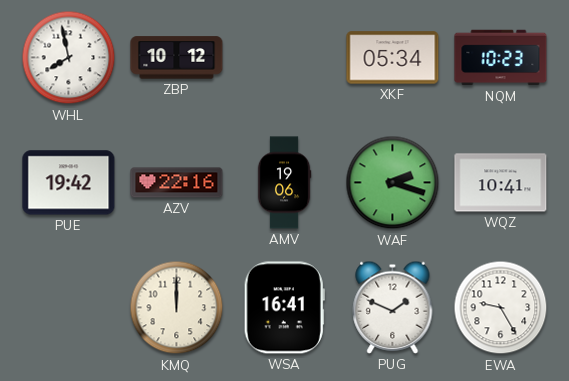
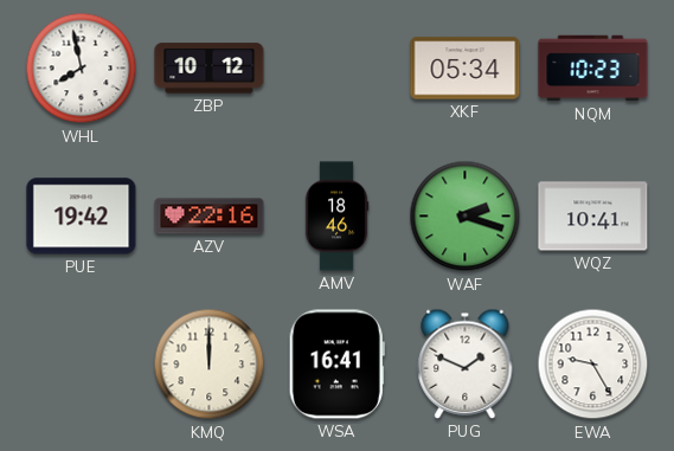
AMV: 19:06 -> 18:46
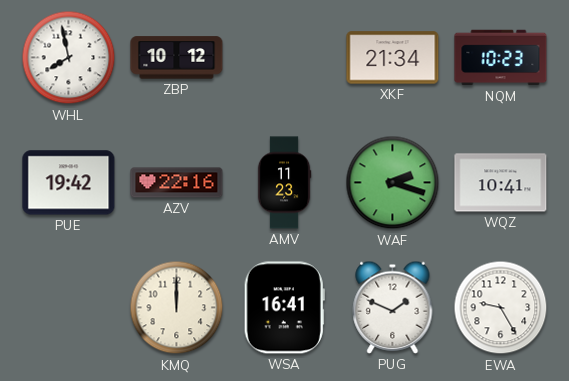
XKF: 05:34 -> 21:34
AMV: 18:46 -> 11:23
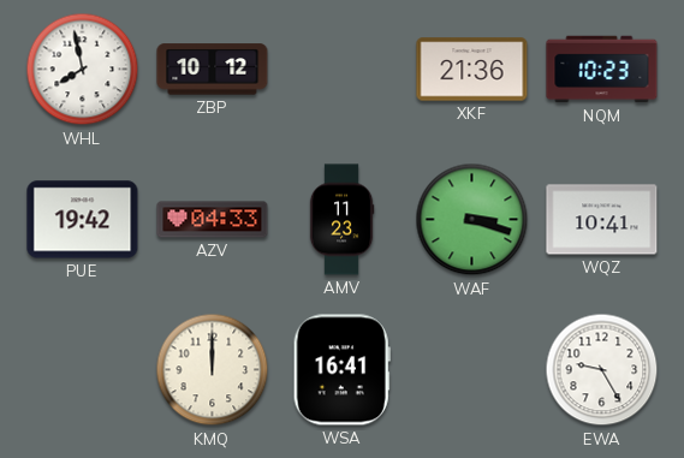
XKF: 21:34 -> 21:36
AZV: 22:16 -> 04:33
WAF: 2:18 -> 3:18
PUG: 1:49 -> none
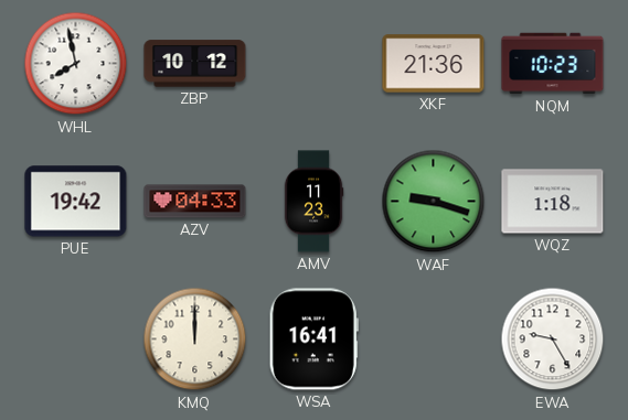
WAF: 3:18 -> 9:18
WQZ: 10:41 -> 1:18
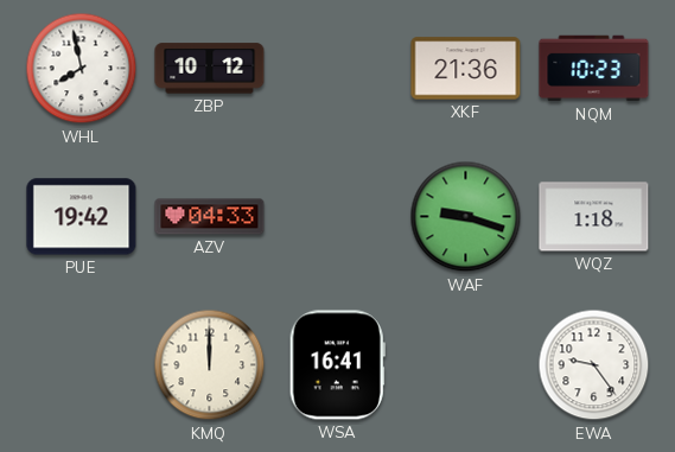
AMV: 11:23 -> none
EWA: 9:25 -> 9:24
